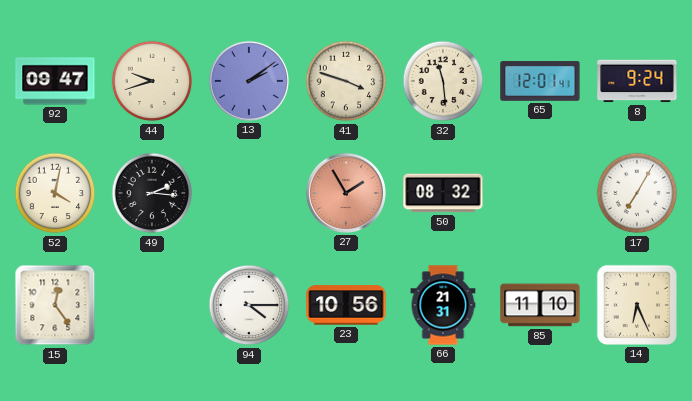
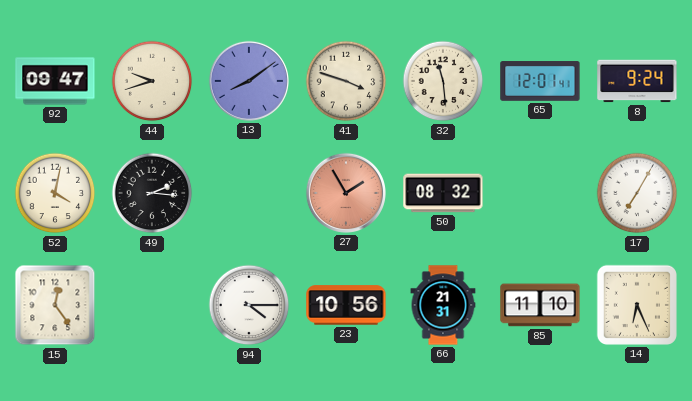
13: 2:09 -> 8:09
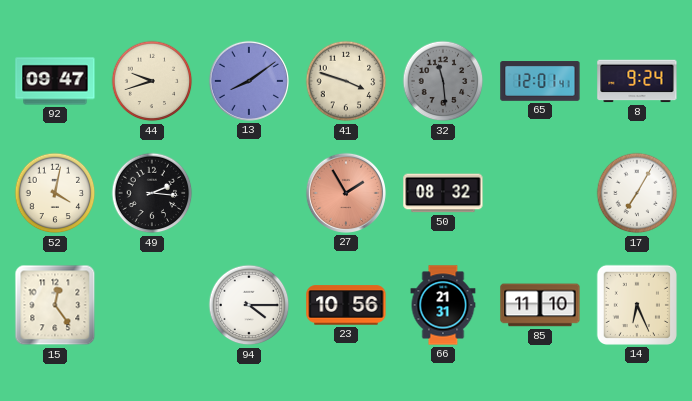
32 dial: cream -> grey
